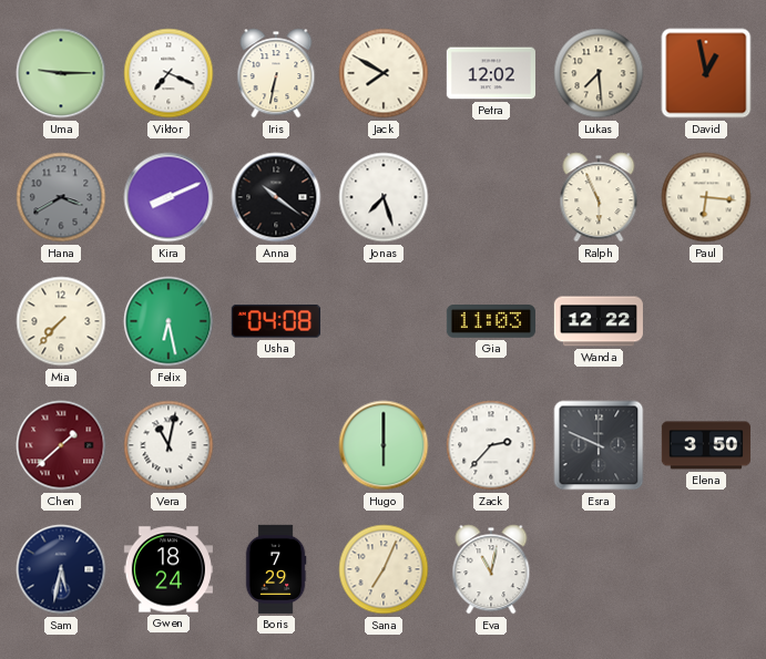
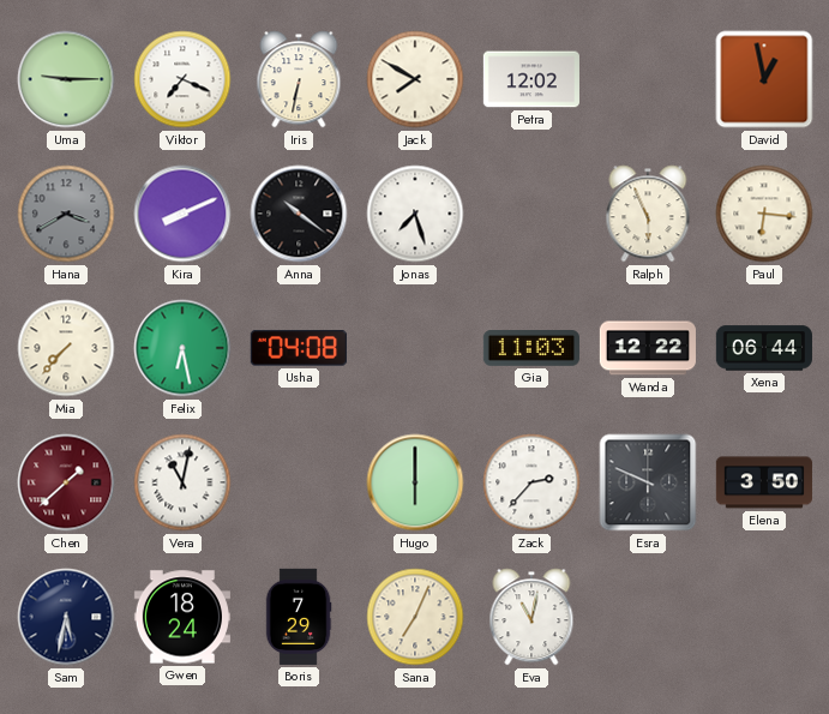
Lukas: 7:29 -> none
Xena: none -> 06:44
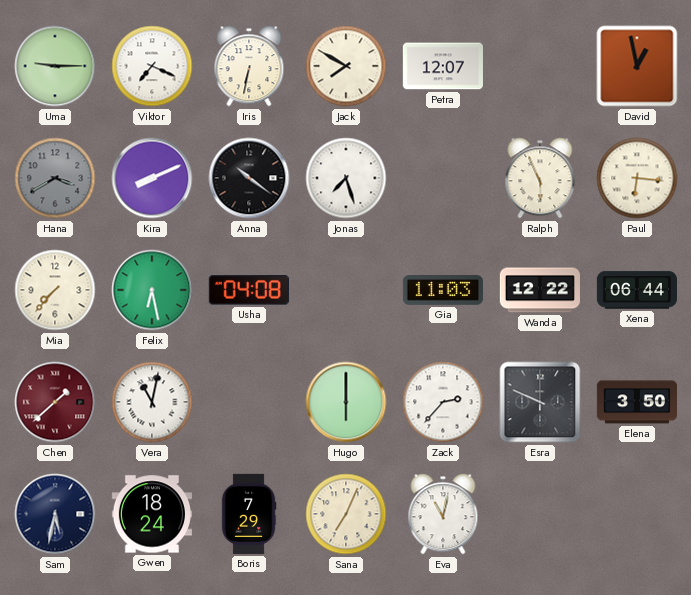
Petra: 12:02 -> 12:07
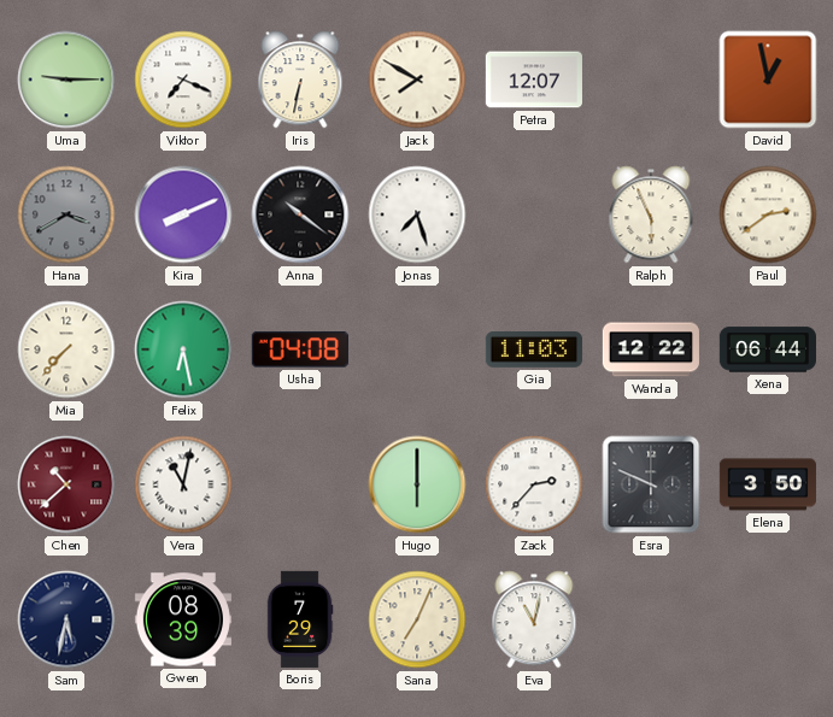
Paul: 6:16 -> 2:39
Chen: 1:38 -> 10:38
Gwen: 18:24 -> 08:39
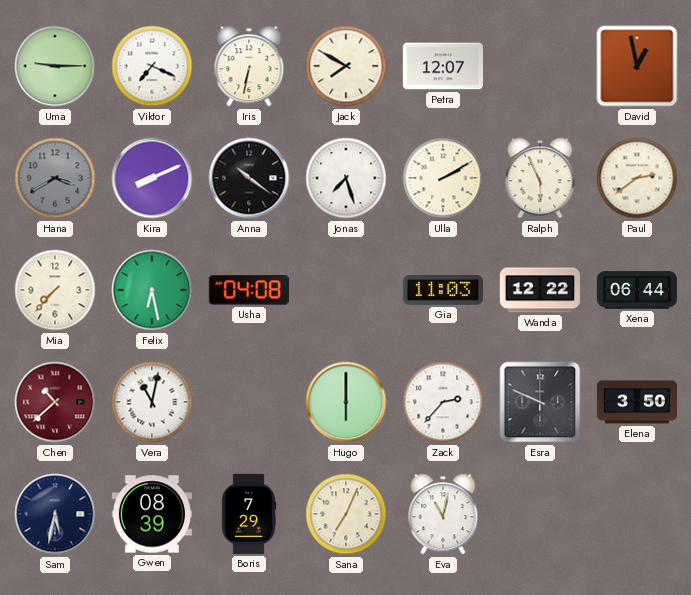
Ulla: none -> 2:10
